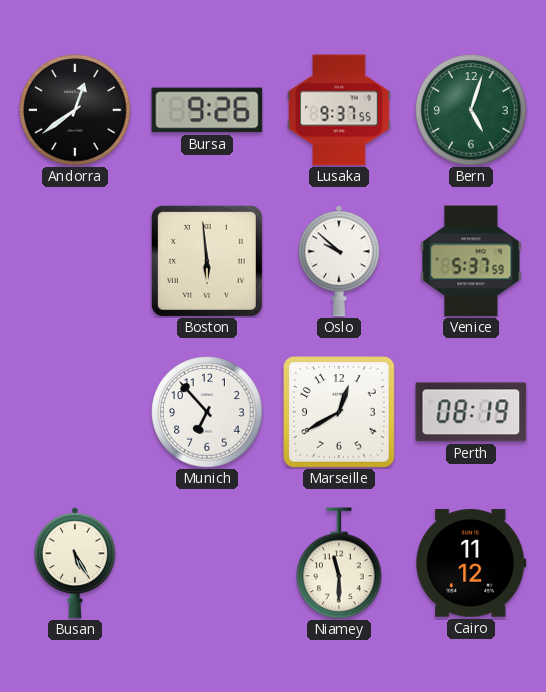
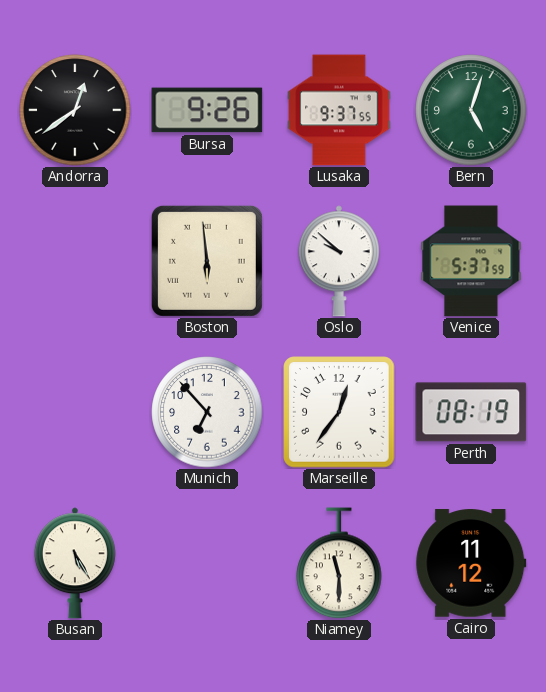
Marseille: 12:40 -> 12:36
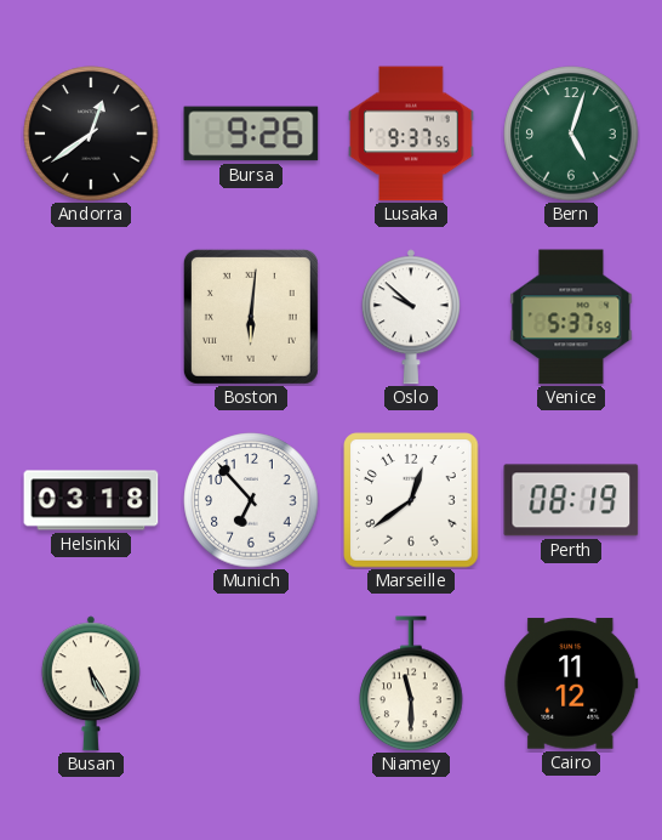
Boston: 5:59 -> 6:01
Helsinki: none -> 03:18
Marseille: 12:36 -> 12:39
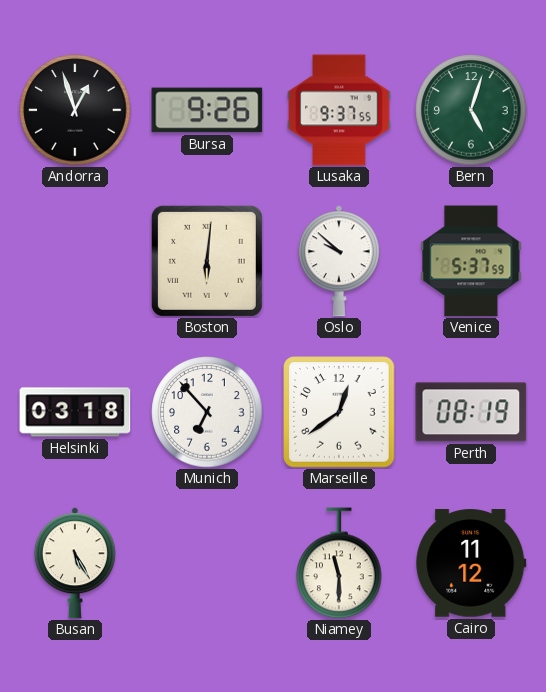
Andorra: 12:39 -> 12:57
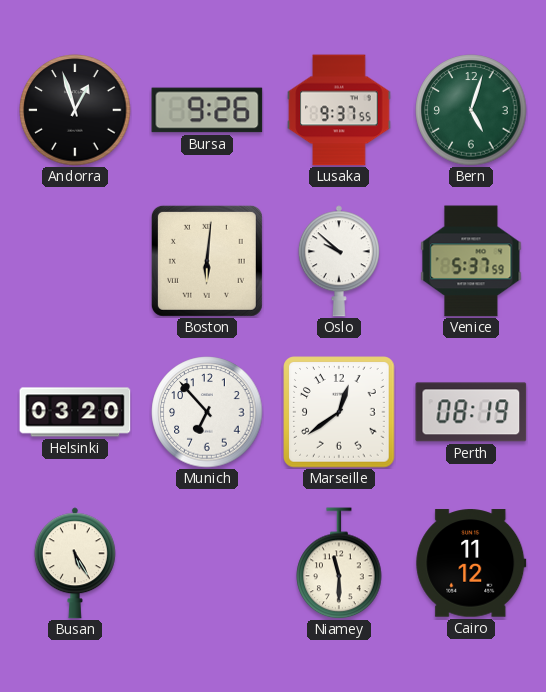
Helsinki: 03:18 -> 03:20
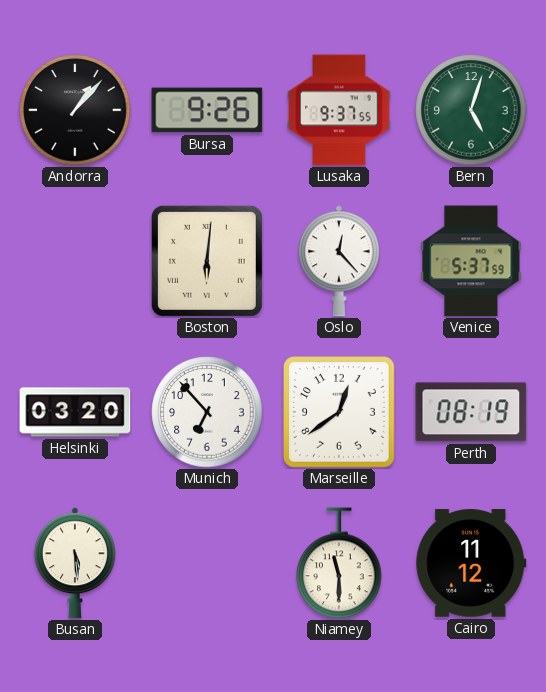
Andorra: 12:57 -> 1:07
Oslo: 9:52 -> 12:23
Busan: 5:25 -> 5:29
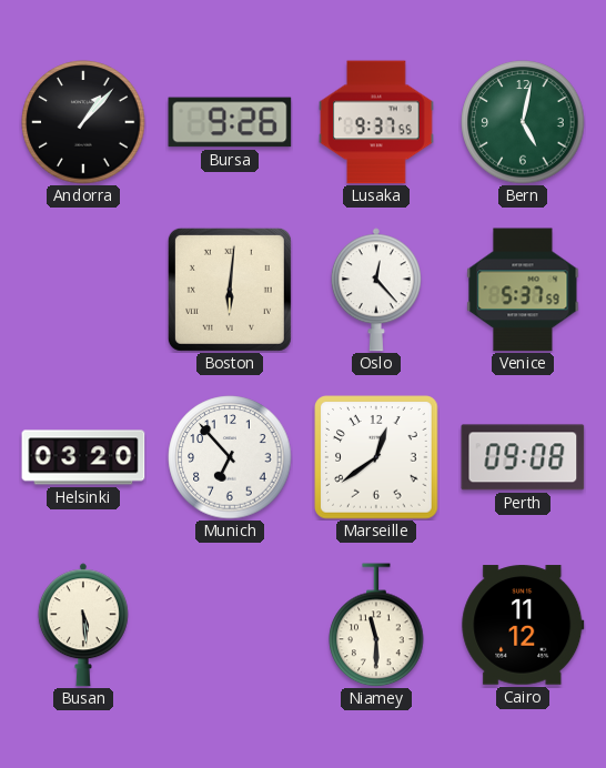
Bern: 5:03 -> 5:02
Perth: 08:19 -> 09:08
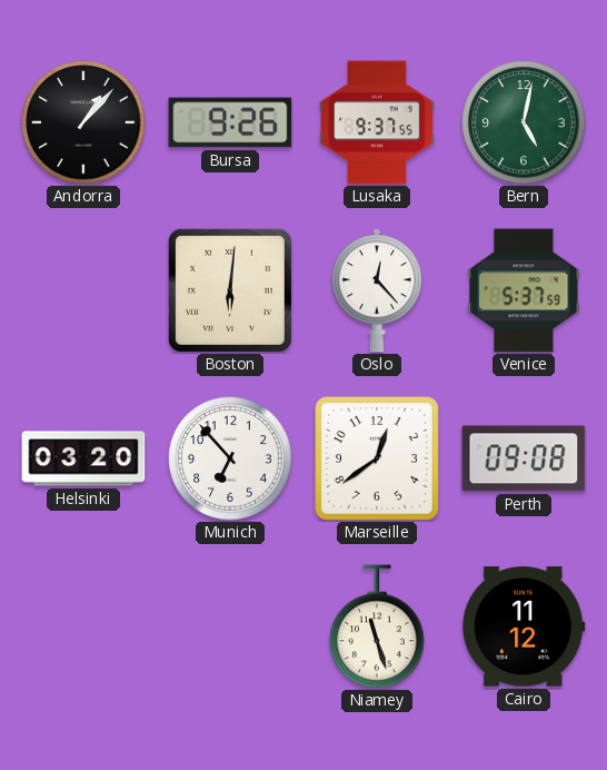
Busan: 5:29 -> none
Niamey: 11:30 -> 11:27
